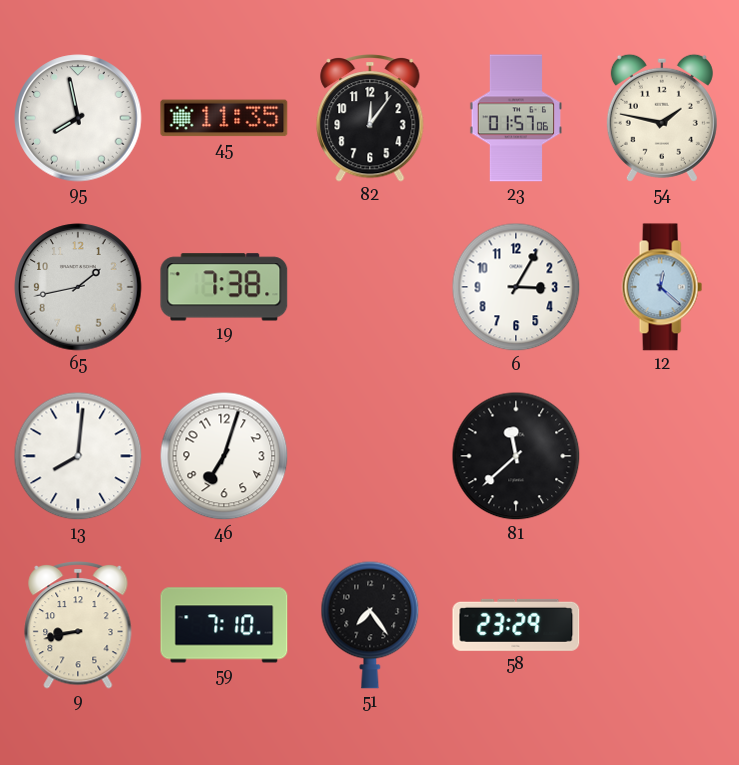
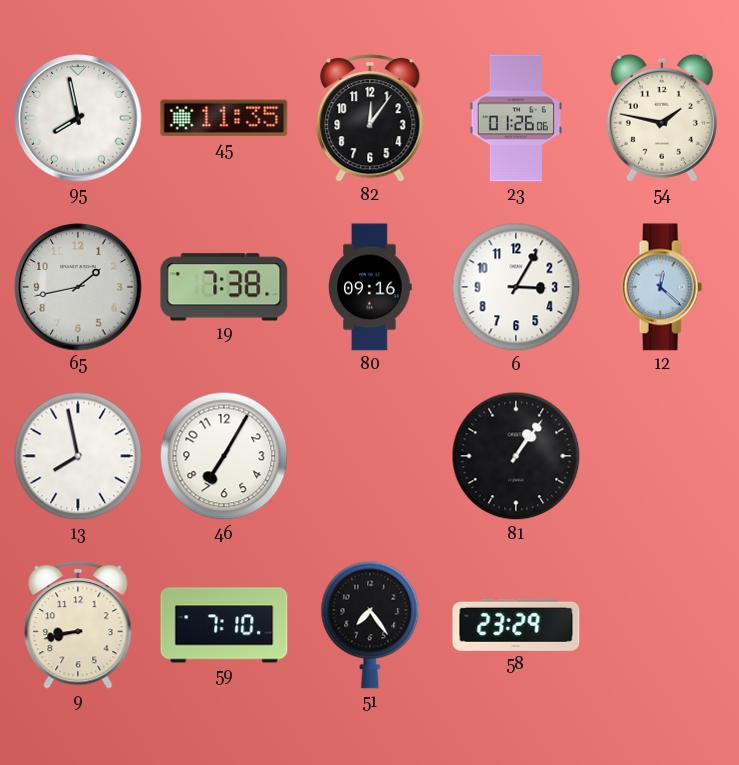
23: 01:57 -> 01:26
80: none -> 09:16
13: 8:01 -> 7:58
46: 7:03 -> 7:05
81: 11:38 -> 1:06
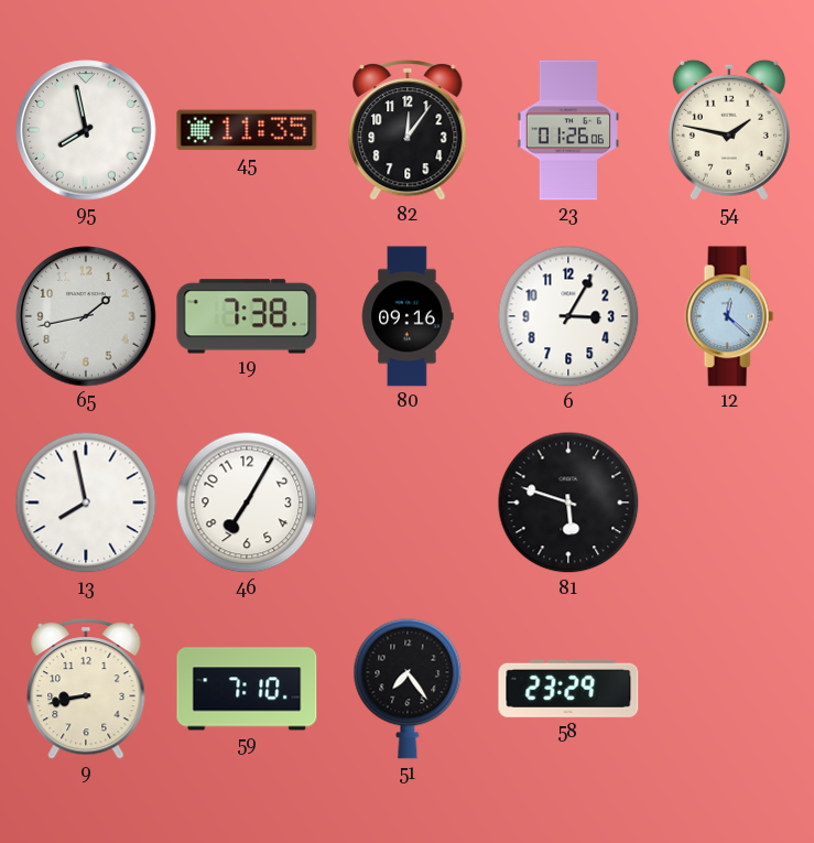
81: 1:06 -> 5:48
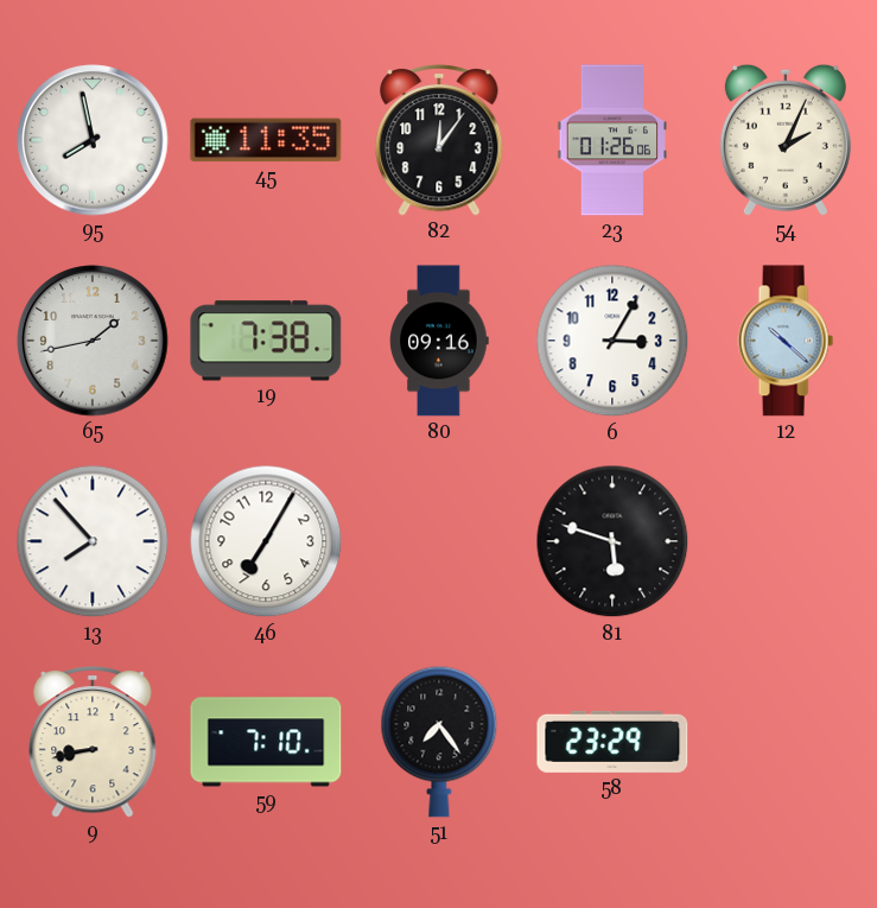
54: 1:47 -> 2:04
12: 12:22 -> 10:22
13: 7:58 -> 7:53
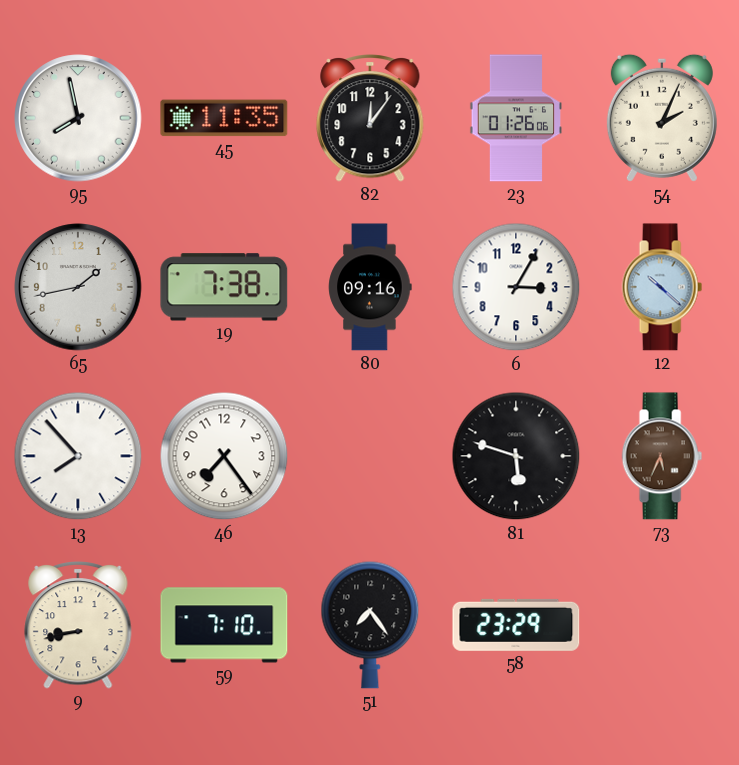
46: 7:05 -> 7:24
73: none -> 5:34
